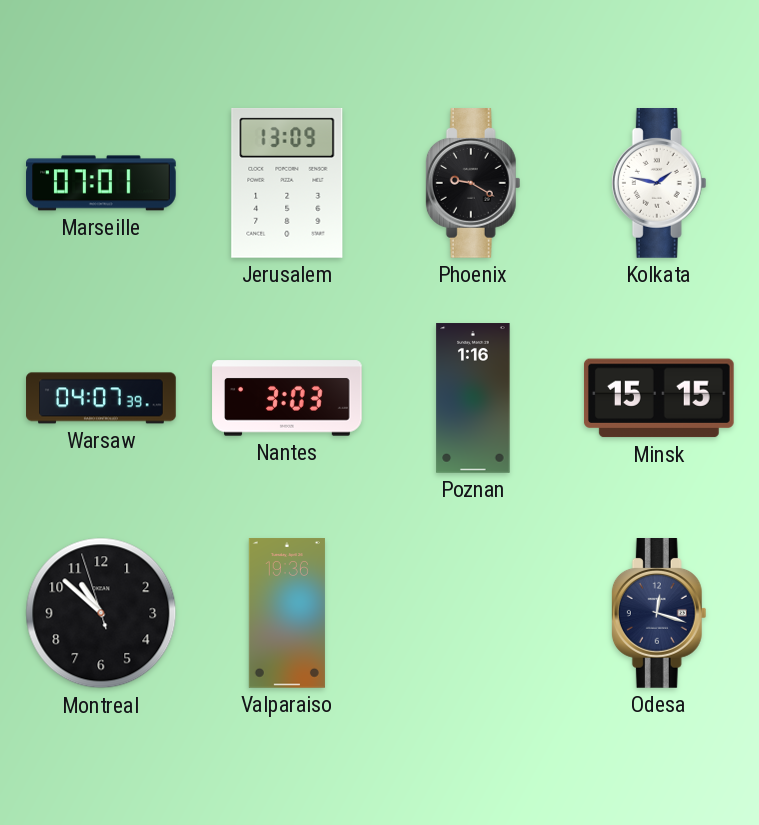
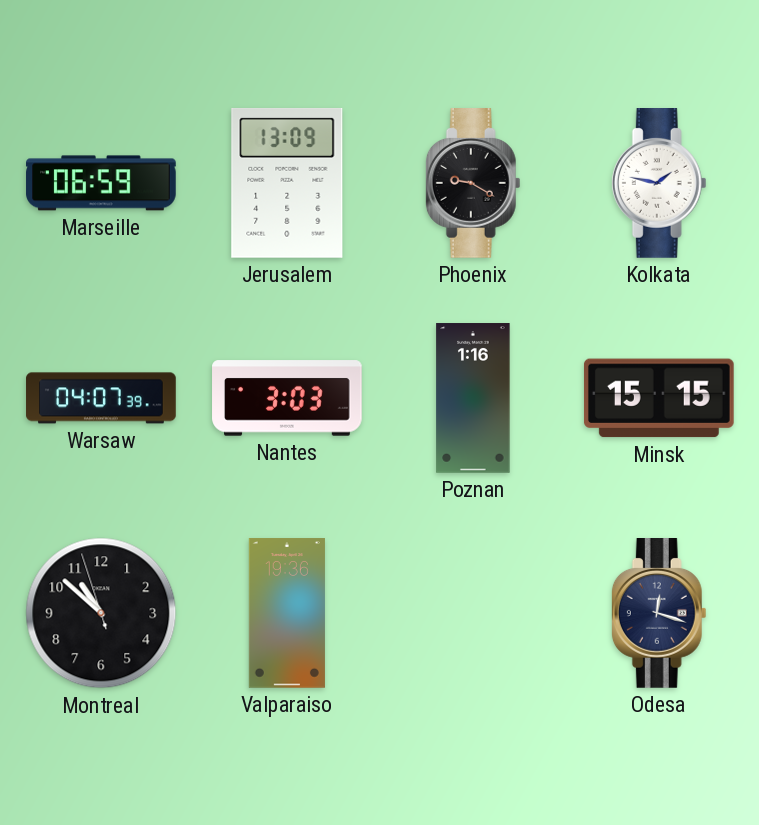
Marseille: 07:01 -> 06:59
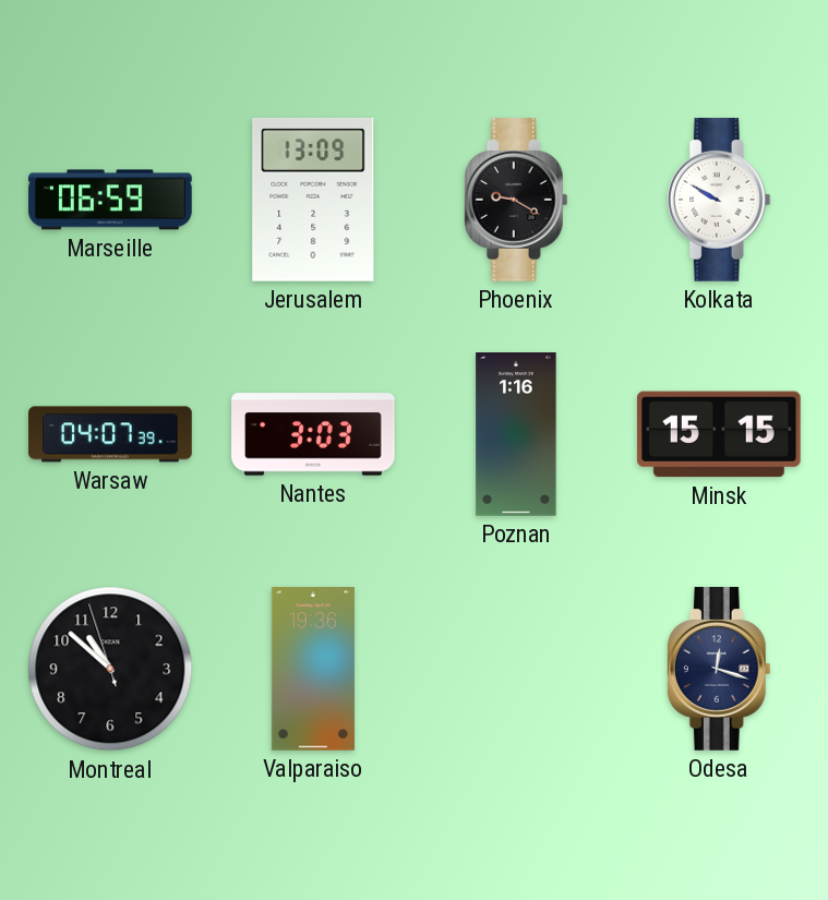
Kolkata: 1:47 -> 9:50
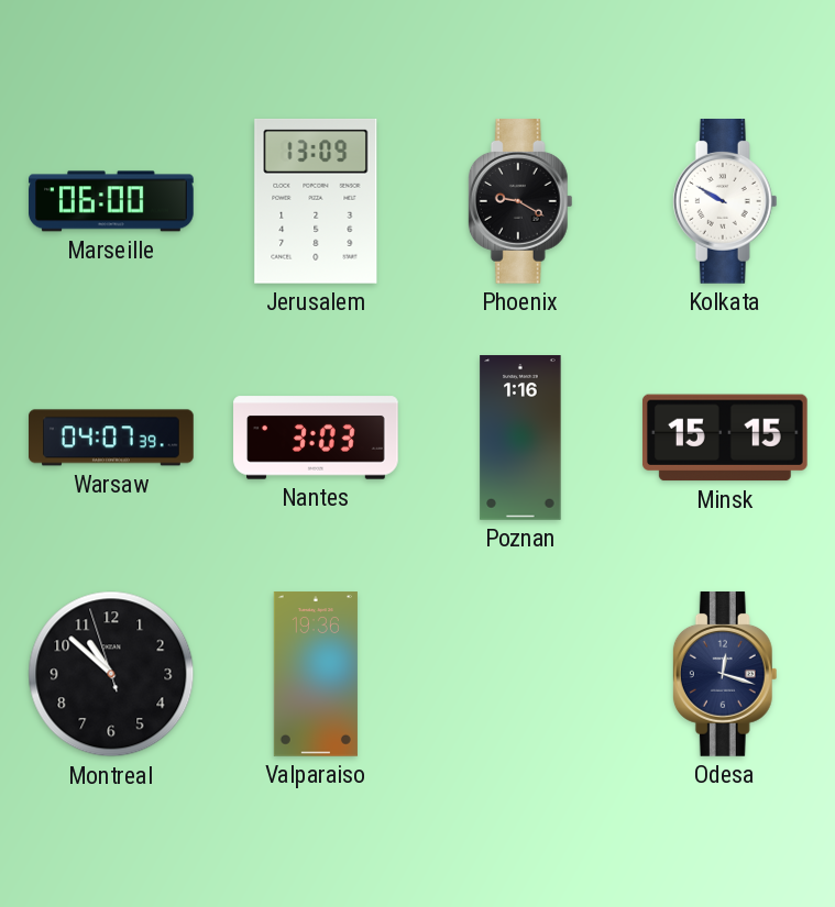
Marseille: 06:59 -> 06:00
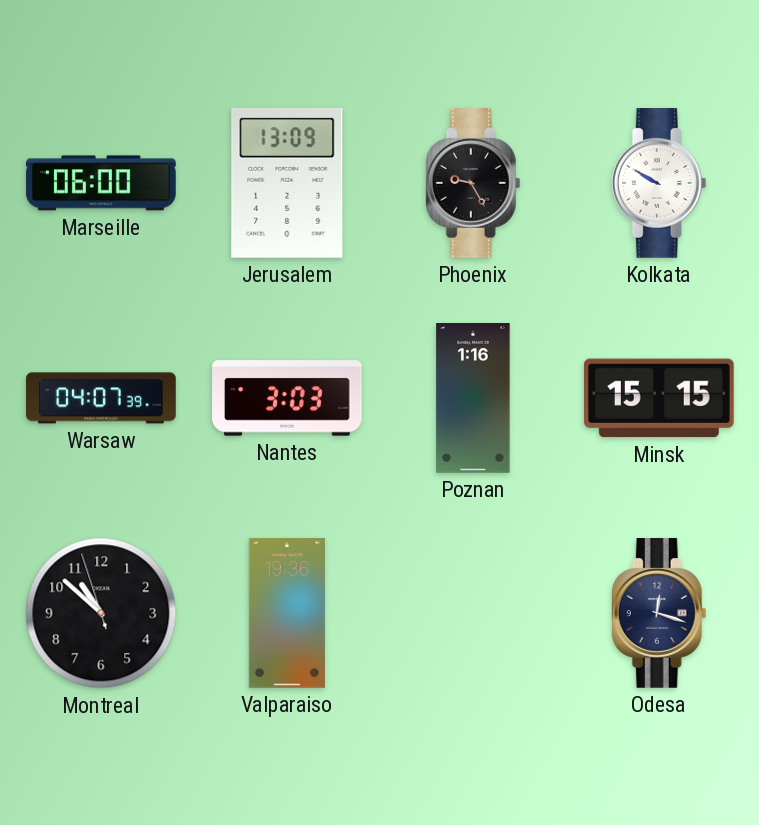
Phoenix: 9:20 -> 9:25
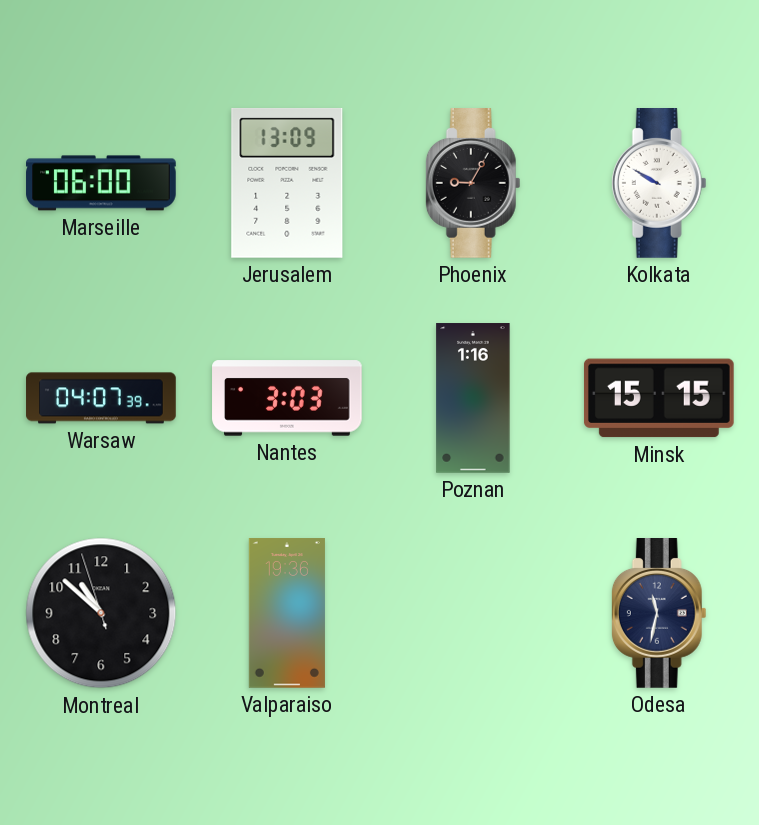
Phoenix: 9:25 -> 9:05
Odesa: 12:18 -> 11:32
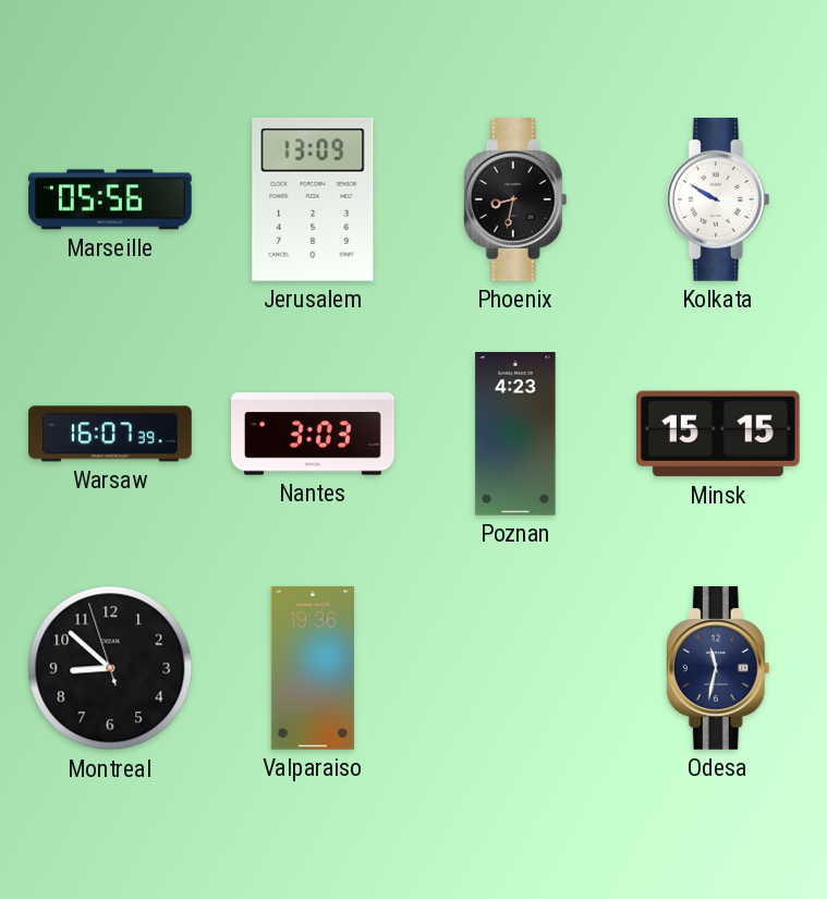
Marseille: 06:00 -> 05:56
Phoenix: 9:05 -> 8:32
Warsaw: 04:07 -> 16:07
Poznan: 1:16 -> 4:23
Montreal: 10:51 -> 8:51
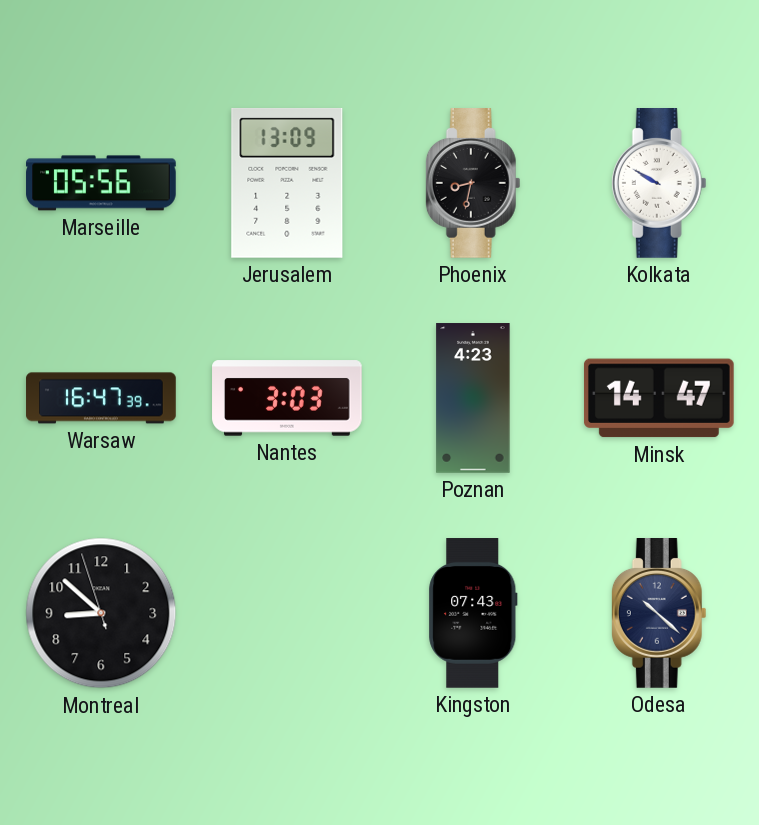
Warsaw: 16:07 -> 16:47
Minsk: 15:15 -> 14:47
Valparaiso: 19:36 -> none
Kingston: none -> 07:43
Odesa: 11:32 -> 10:22
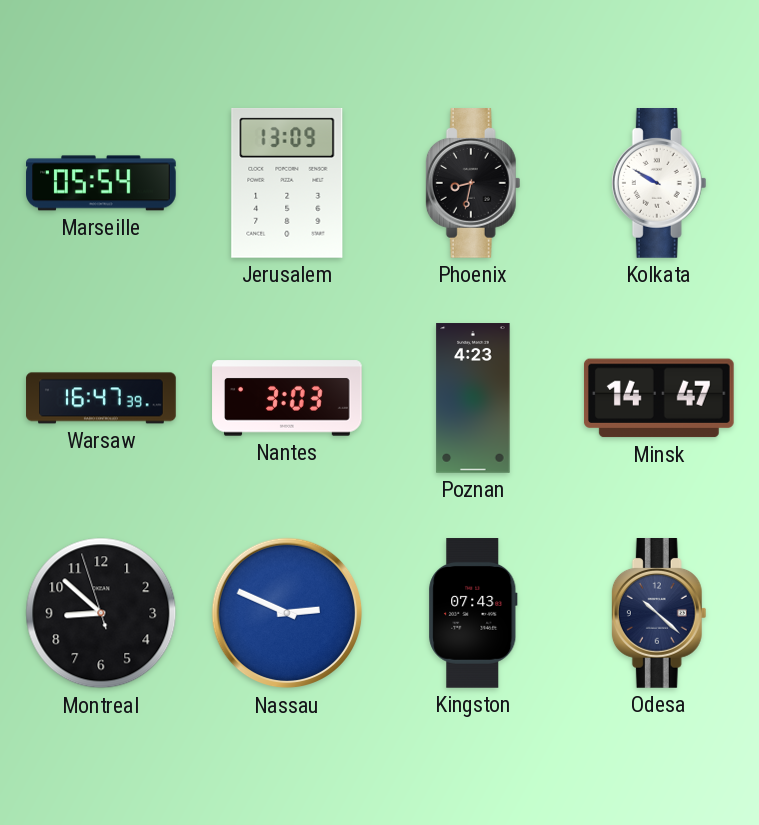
Marseille: 05:56 -> 05:54
Nassau: none -> 2:49
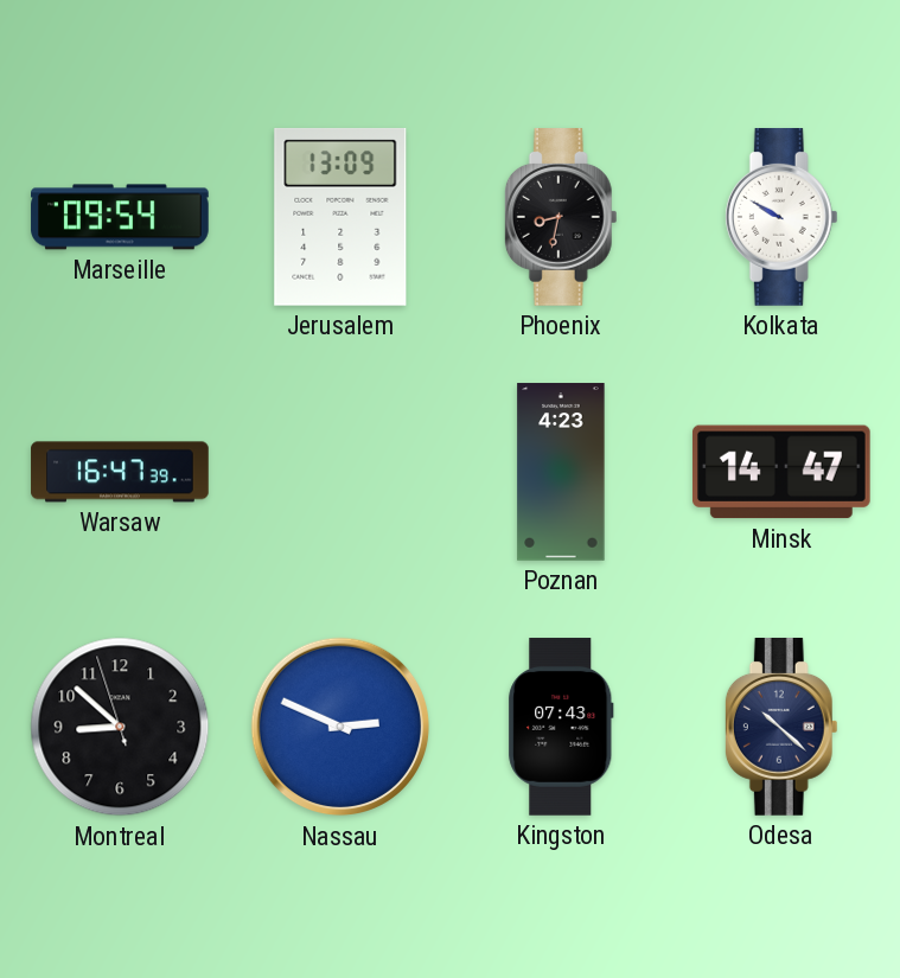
Marseille: 05:54 -> 09:54
Nantes: 3:03 -> none
